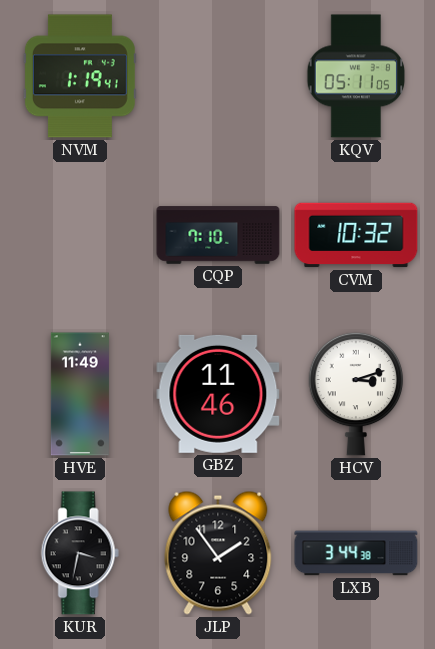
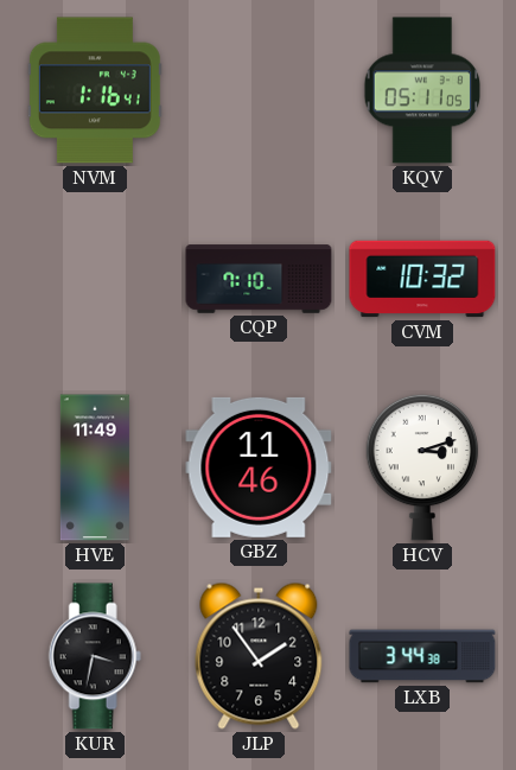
NVM: 1:19 -> 1:16
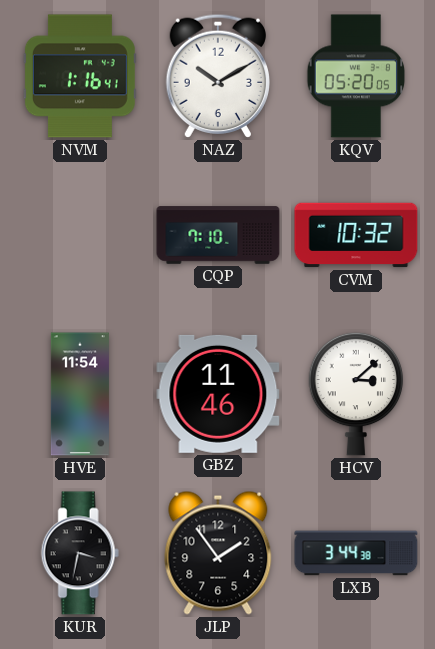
NAZ: none -> 10:10
KQV: 05:11 -> 05:20
HVE: 11:49 -> 11:54
HCV: 3:12 -> 3:08
